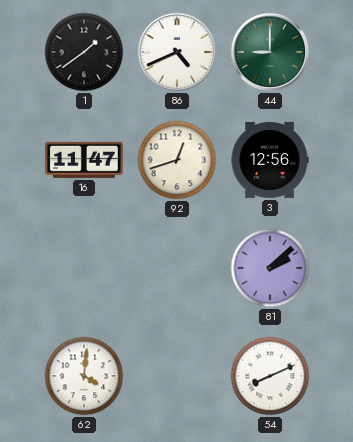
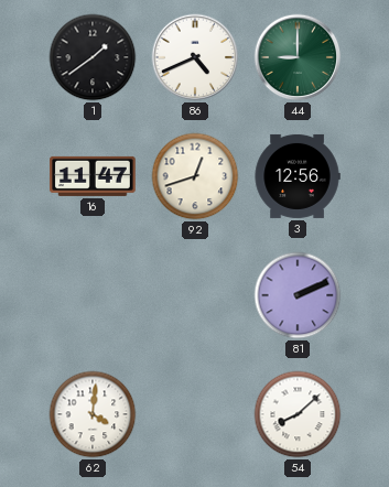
81: 2:08 -> 2:11
54: 8:11 -> 8:08
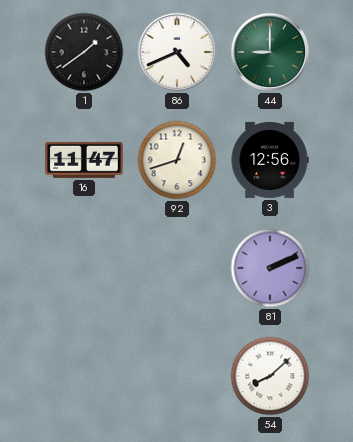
62: 4:01 -> none
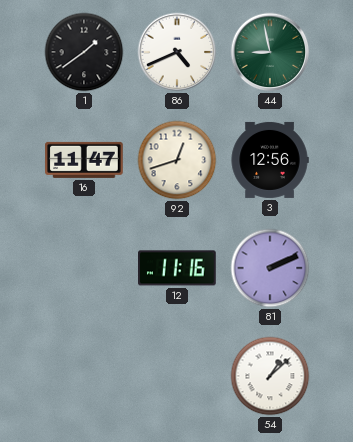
44: 9:00 -> 8:58
12: none -> 11:16
54: 8:08 -> 1:08
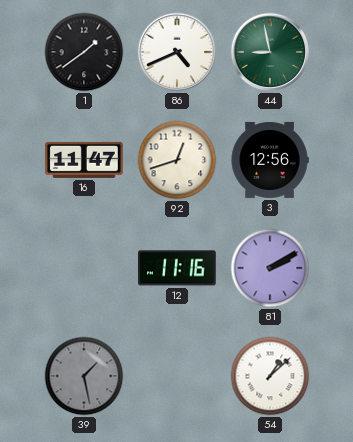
81: 2:11 -> 2:10
39: none -> 1:28
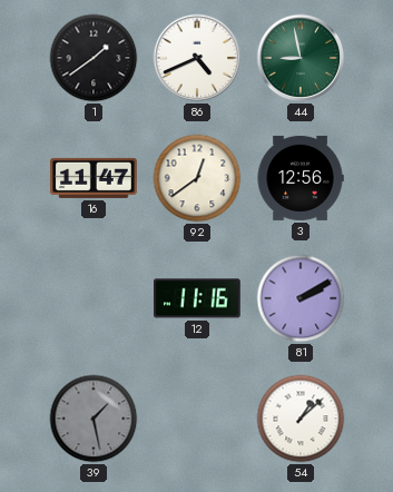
92: 12:42 -> 12:39
